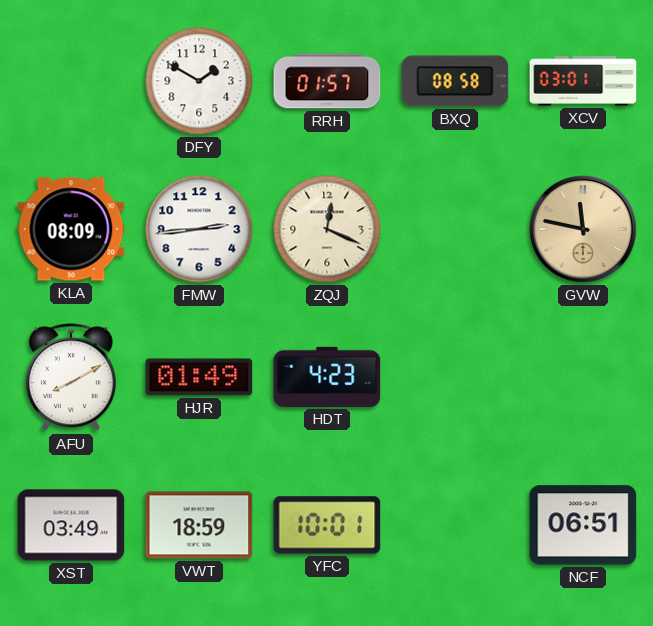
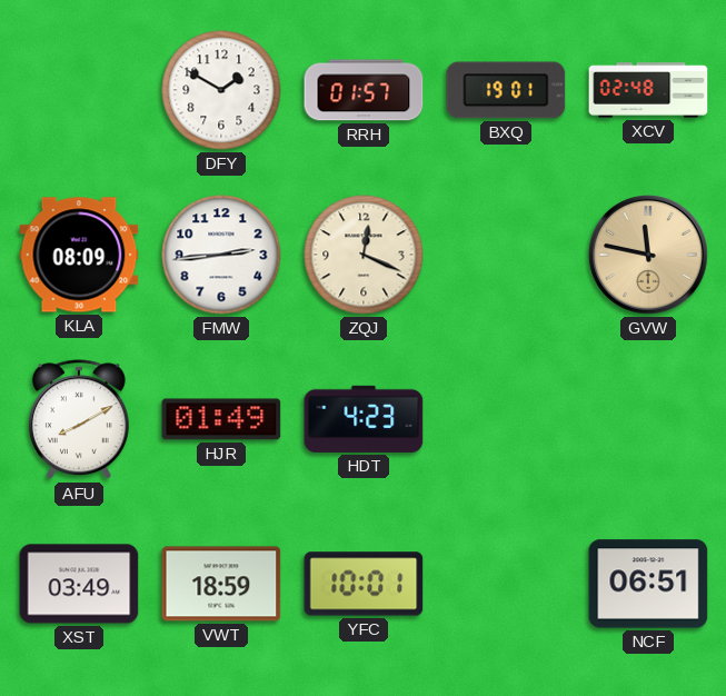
BXQ: 08:58 -> 19:01
XCV: 03:01 -> 02:48
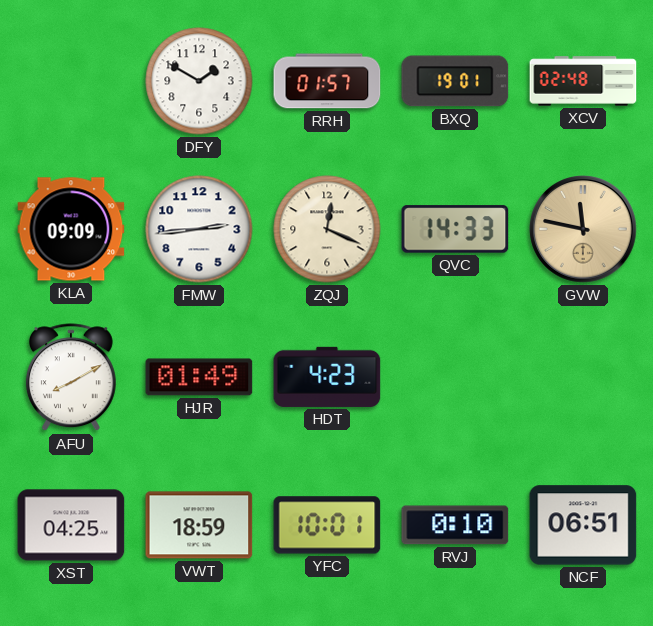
KLA: 08:09 -> 09:09
QVC: none -> 14:33
XST: 03:49 -> 04:25
RVJ: none -> 0:10
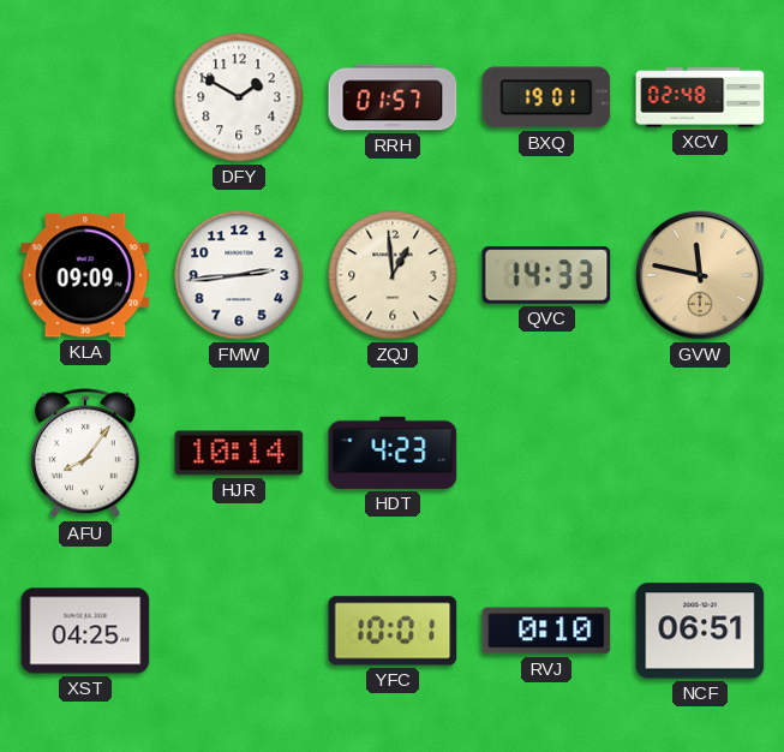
ZQJ: 12:19 -> 12:59
AFU: 8:10 -> 8:06
HJR: 01:49 -> 10:14
VWT: 18:59 -> none
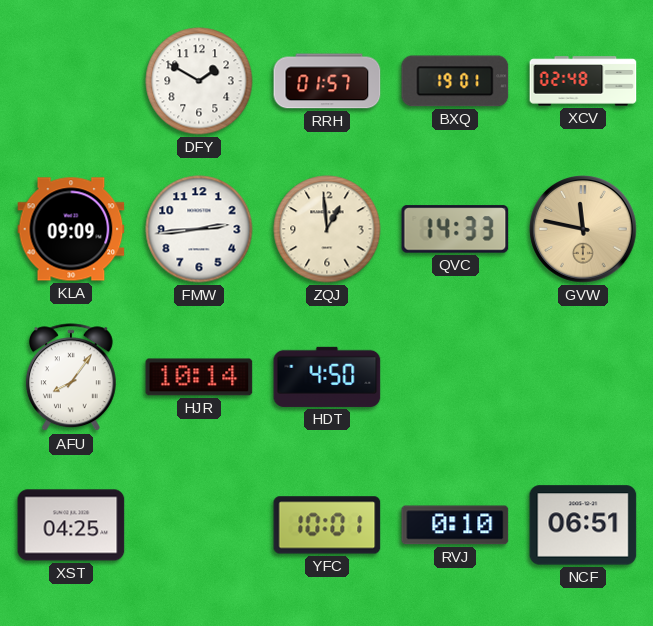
HDT: 4:23 -> 4:50
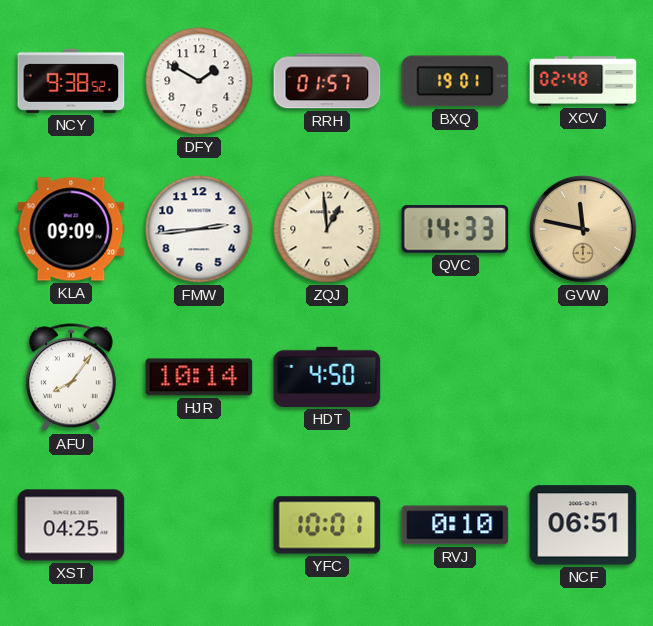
NCY: none -> 9:38
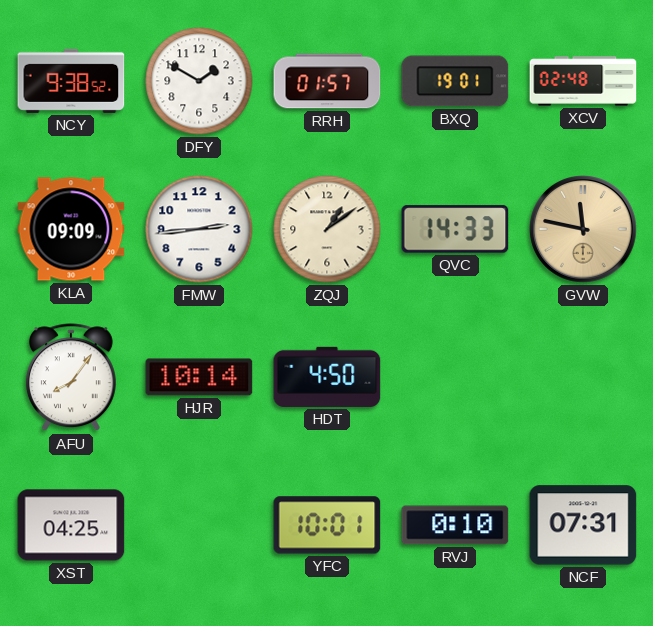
ZQJ: 12:59 -> 1:09
NCF: 06:51 -> 07:31
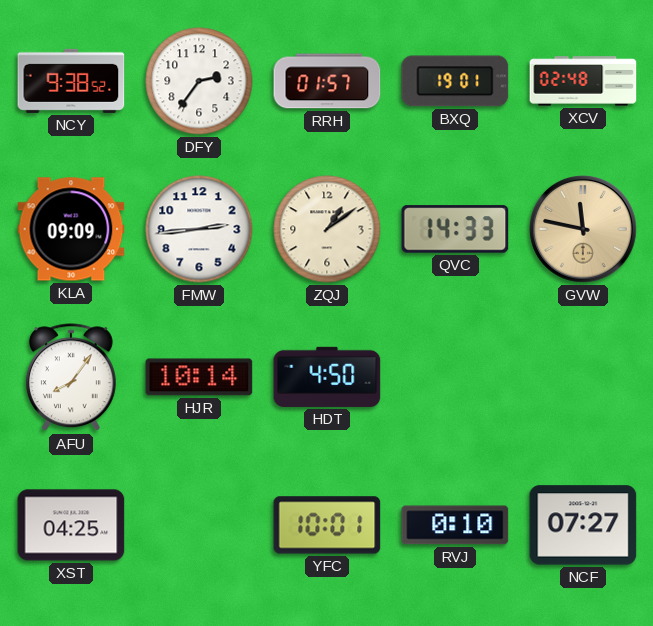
DFY: 1:50 -> 2:36
NCF: 07:31 -> 07:27
